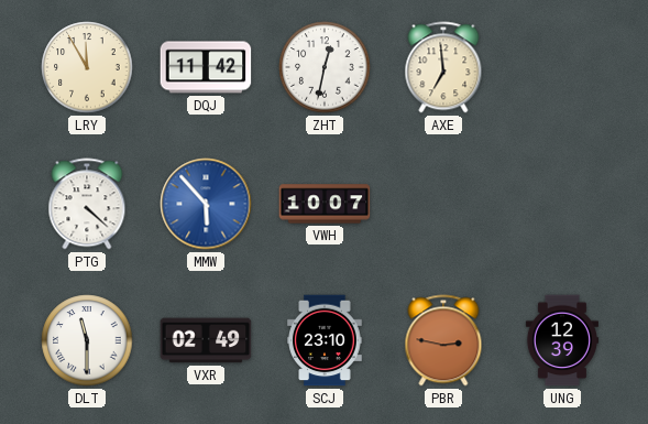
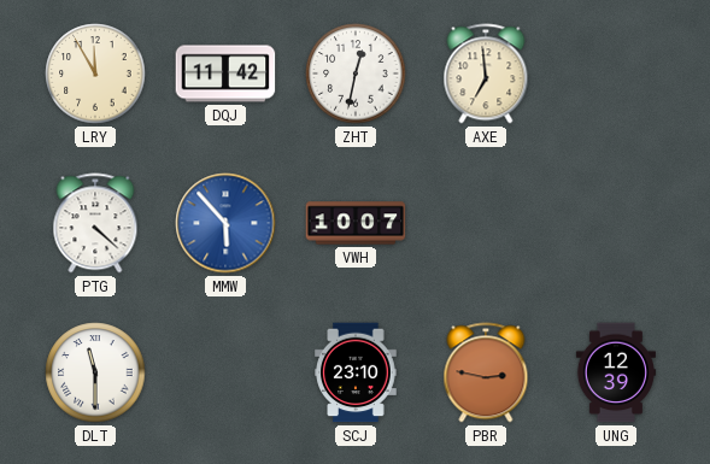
VXR: 02:49 -> none
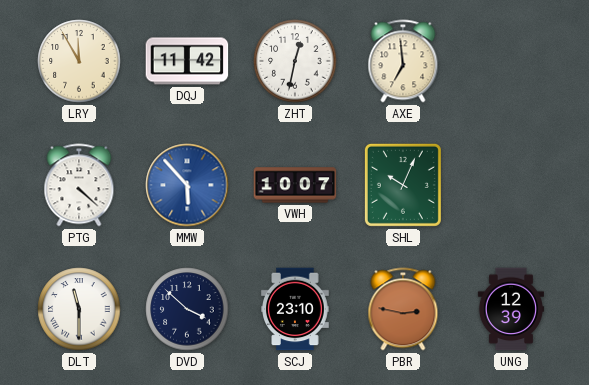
SHL: none -> 10:04
DVD: none -> 3:52
